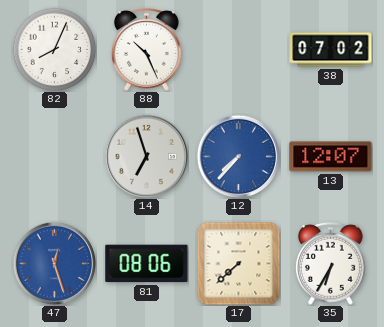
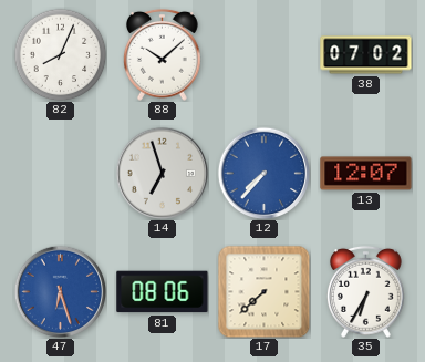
88: 10:26 -> 10:08
47: 12:27 -> 6:27
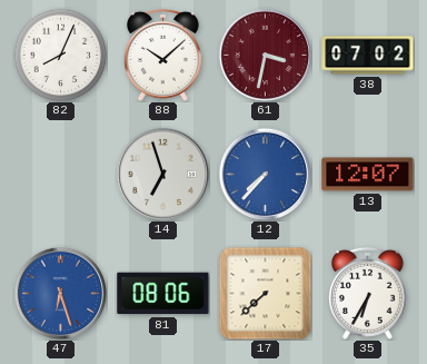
61: none -> 3:32
